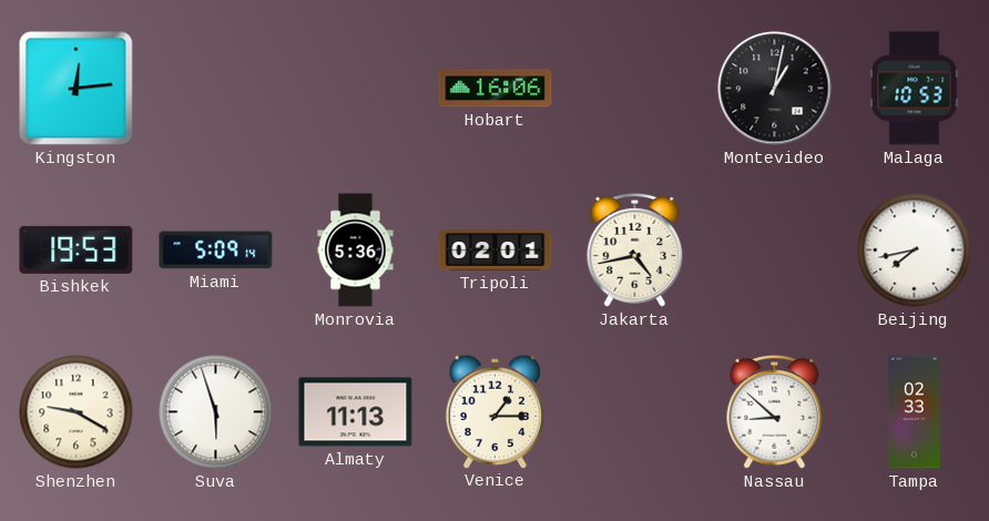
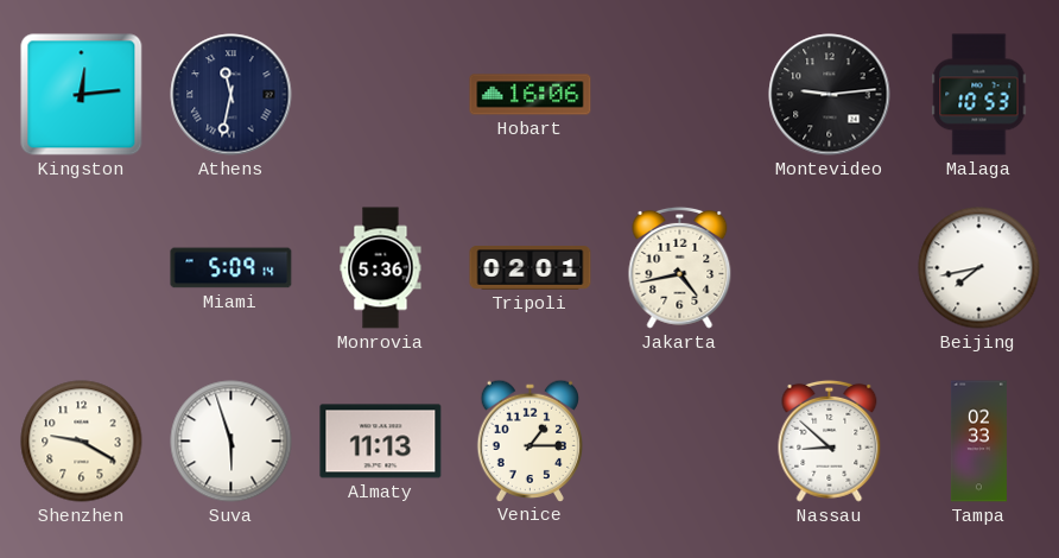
Athens: none -> 11:32
Montevideo: 1:02 -> 9:14
Bishkek: 19:53 -> none
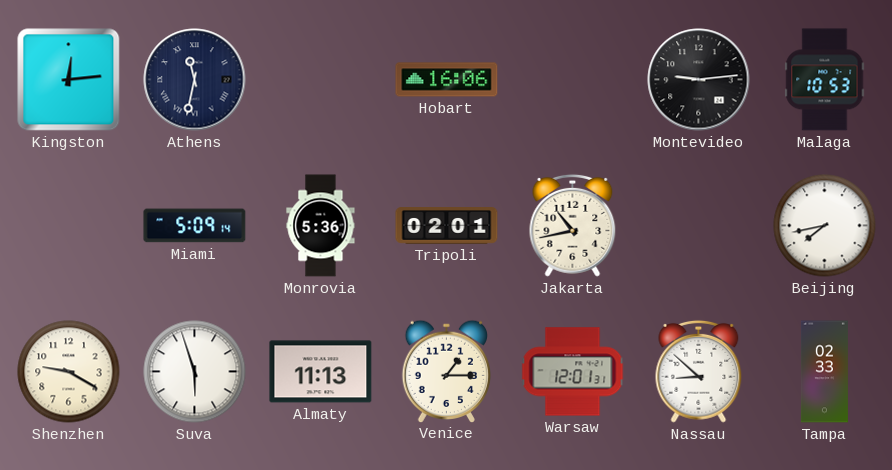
Jakarta: 4:43 -> 10:43
Warsaw: none -> 12:01
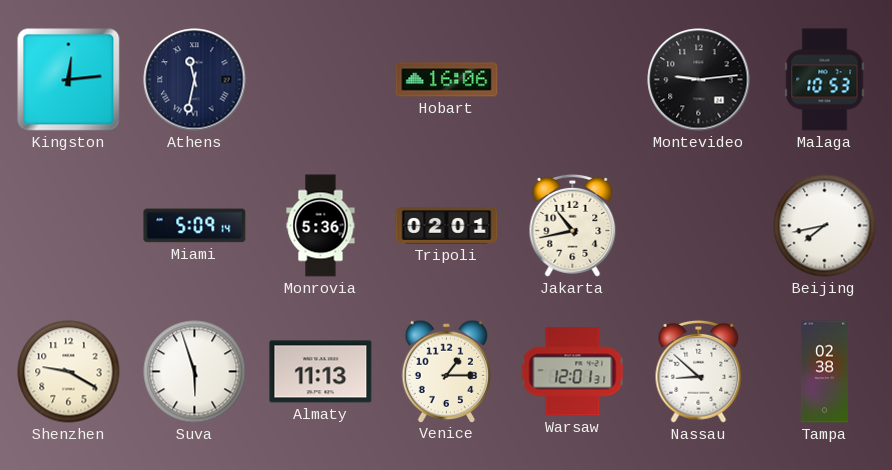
Tampa: 02:33 -> 02:38
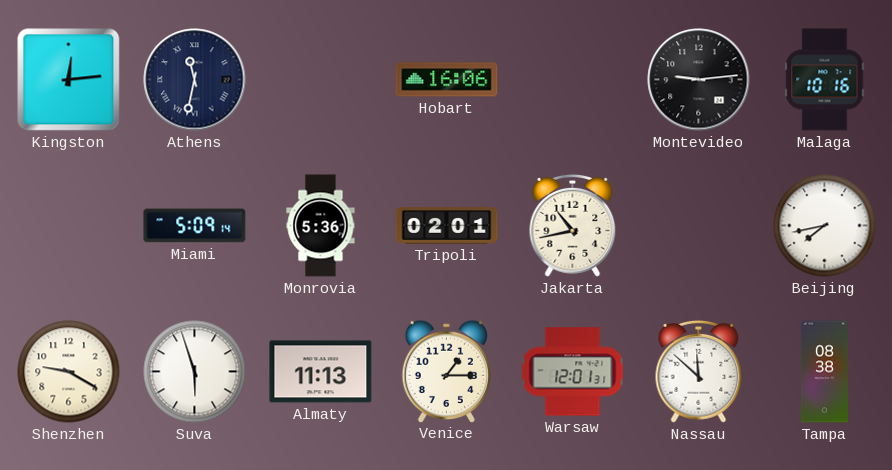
Malaga: 10:53 -> 10:16
Nassau: 8:52 -> 11:52
Tampa: 02:38 -> 08:38
